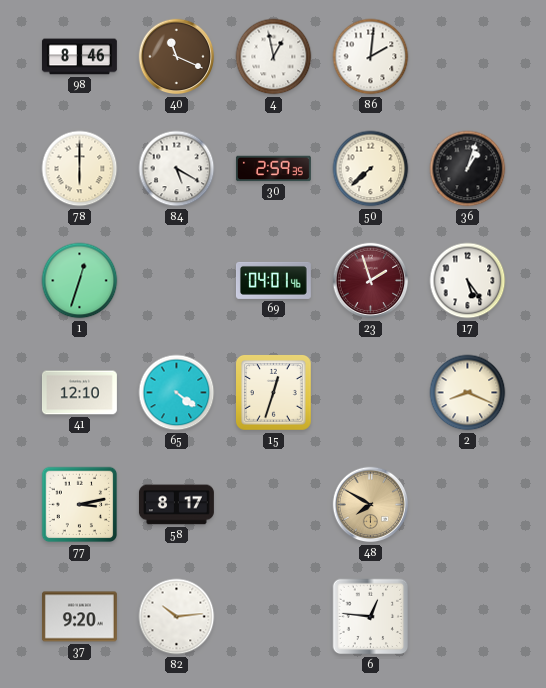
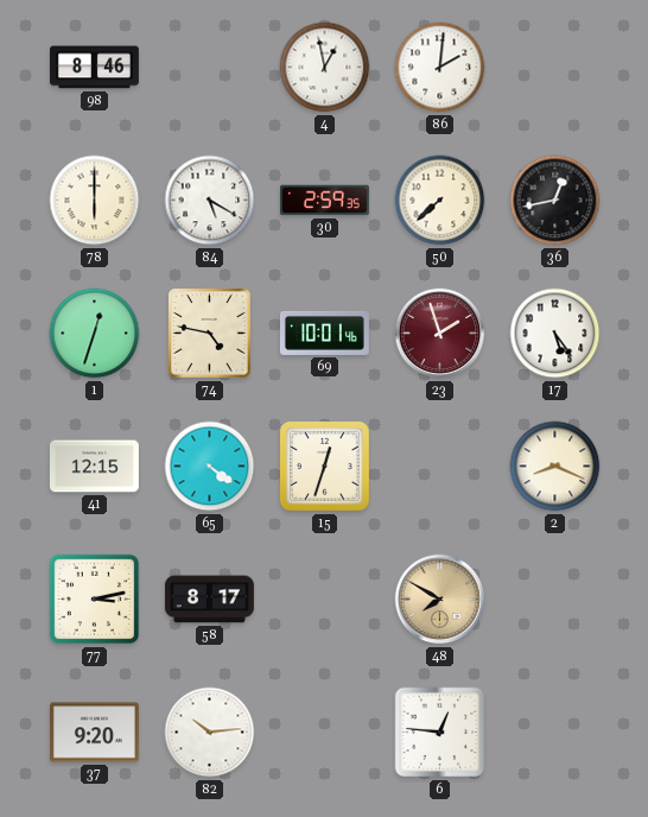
40: 11:19 -> none
36: 1:03 -> 12:43
74: none -> 4:47
69: 04:01 -> 10:01
41: 12:10 -> 12:15
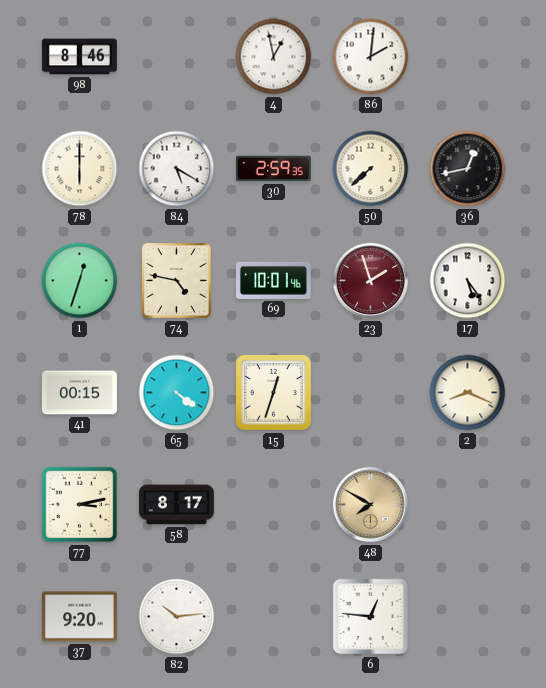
41: 12:15 -> 00:15
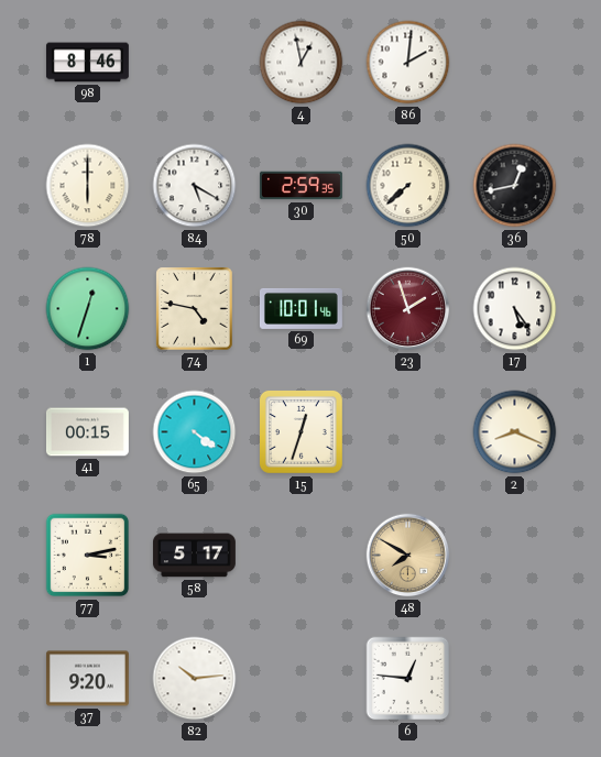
58: 8:17 -> 5:17
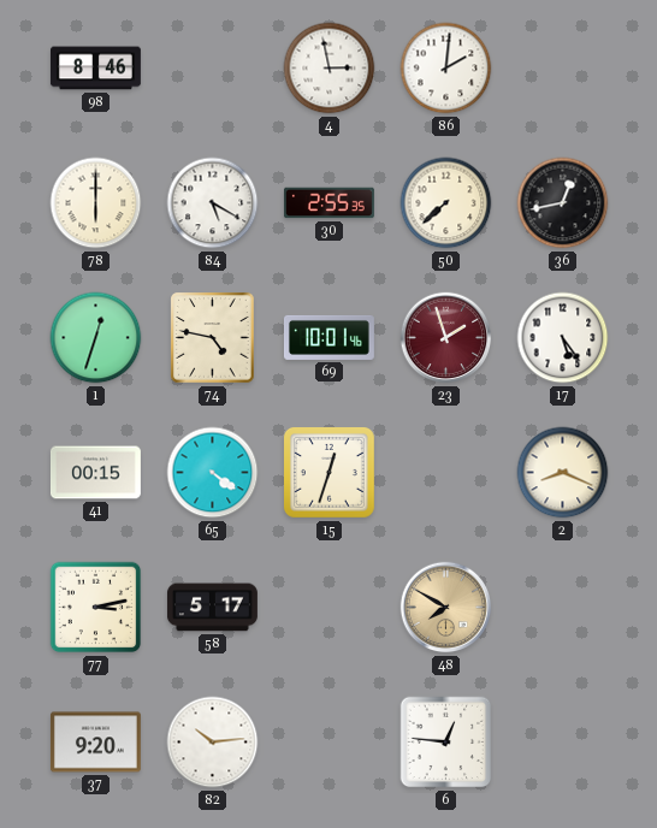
4: 12:58 -> 2:58
30: 2:59 -> 2:55
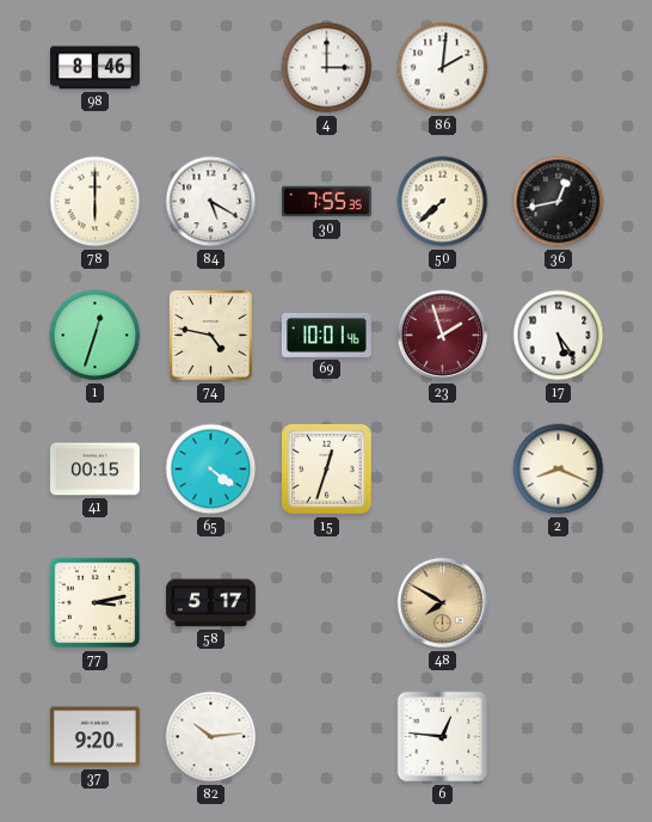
4: 2:58 -> 3:00
30: 2:55 -> 7:55
